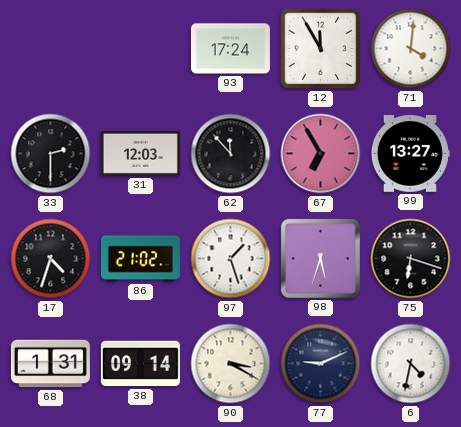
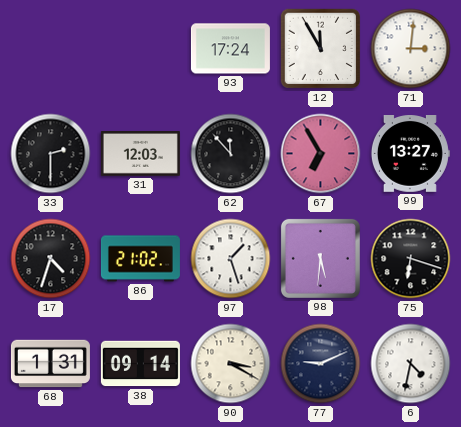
71: 4:01 -> 3:01
98: 5:33 -> 5:31
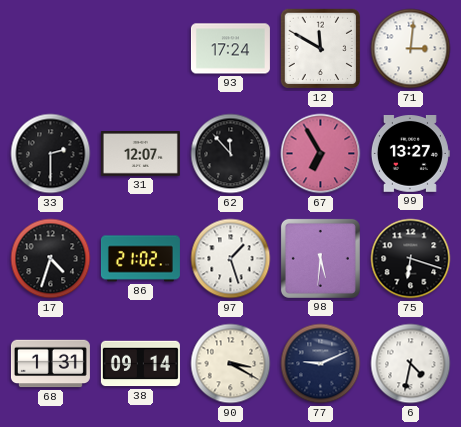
12: 11:55 -> 11:50
31: 12:03 -> 12:07
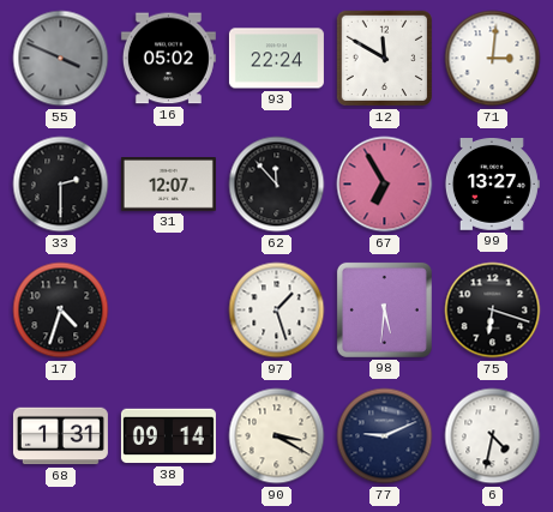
55: none -> 3:49
16: none -> 05:02
93: 17:24 -> 22:24
86: 21:02 -> none
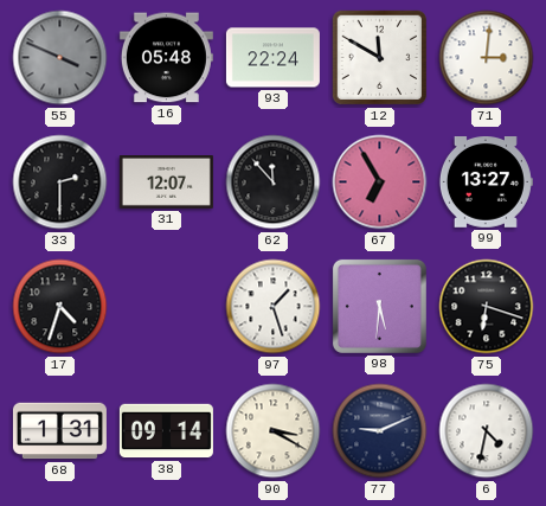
16: 05:02 -> 05:48
